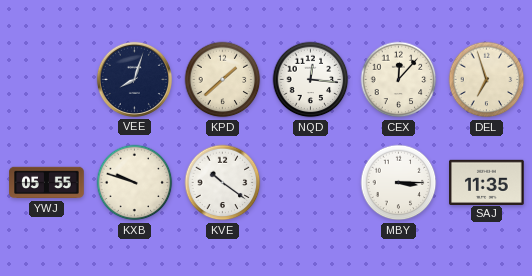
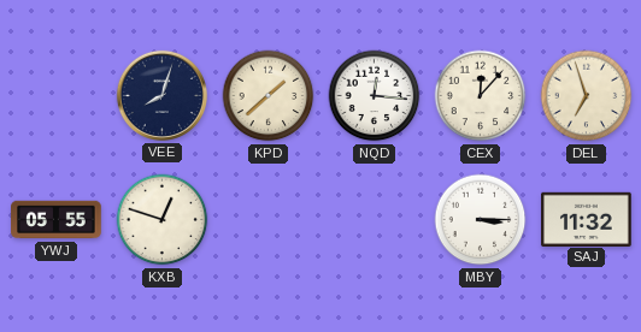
KXB: 9:48 -> 12:48
KVE: 10:21 -> none
SAJ: 11:35 -> 11:32
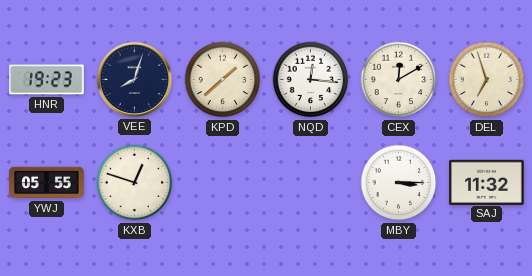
HNR: none -> 19:23
CEX: 12:07 -> 12:10
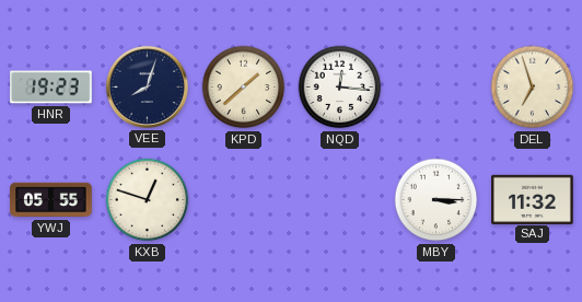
CEX: 12:10 -> none
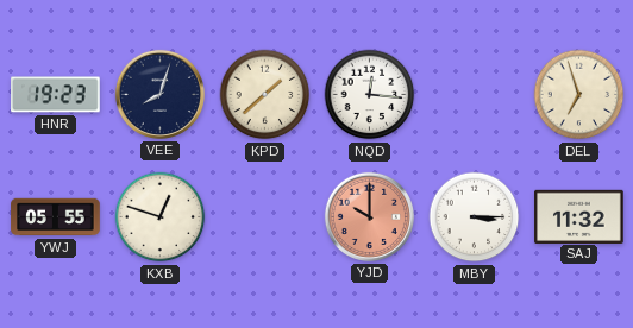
YJD: none -> 10:00
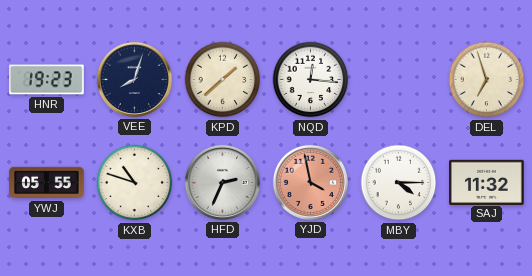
KXB: 12:48 -> 10:48
HFD: none -> 2:34
YJD: 10:00 -> 3:58
MBY: 3:15 -> 4:15
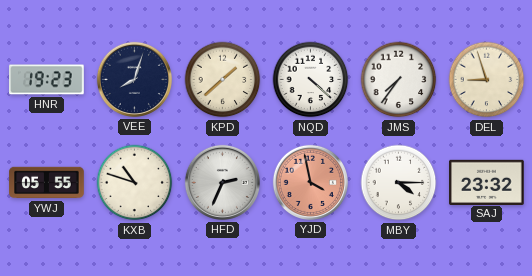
NQD: 12:16 -> 4:22
JMS: none -> 7:36
DEL: 6:57 -> 8:57
SAJ: 11:32 -> 23:32
